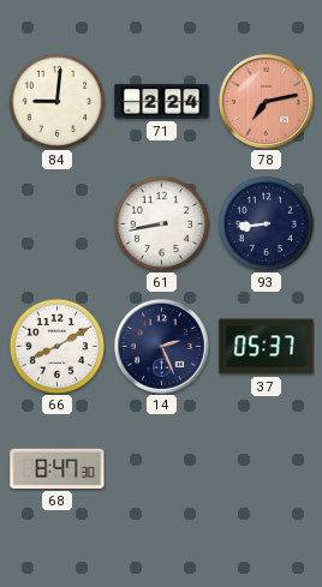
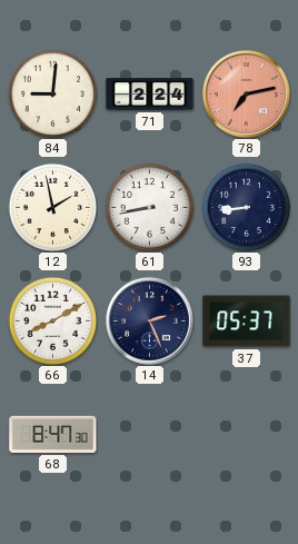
12: none -> 1:58
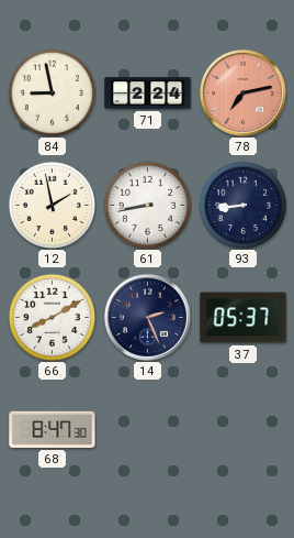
84: 9:01 -> 8:58
